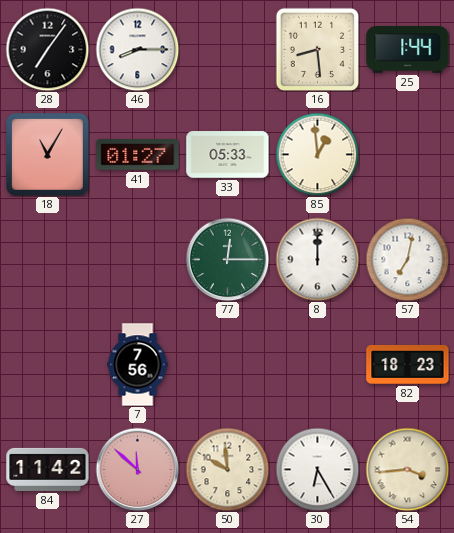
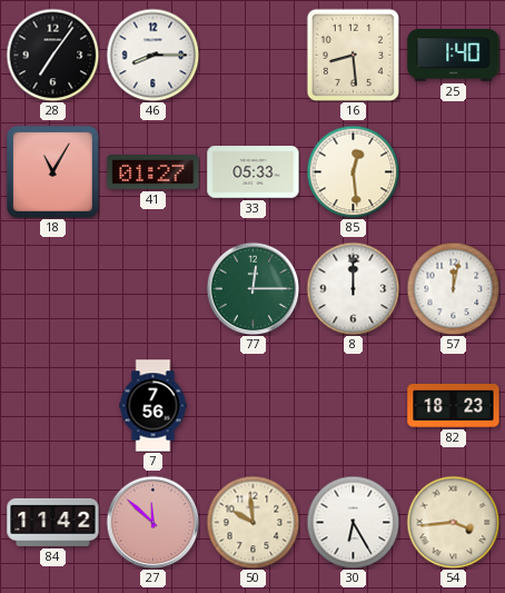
25: 1:44 -> 1:40
85: 12:59 -> 12:29
57: 7:02 -> 12:02
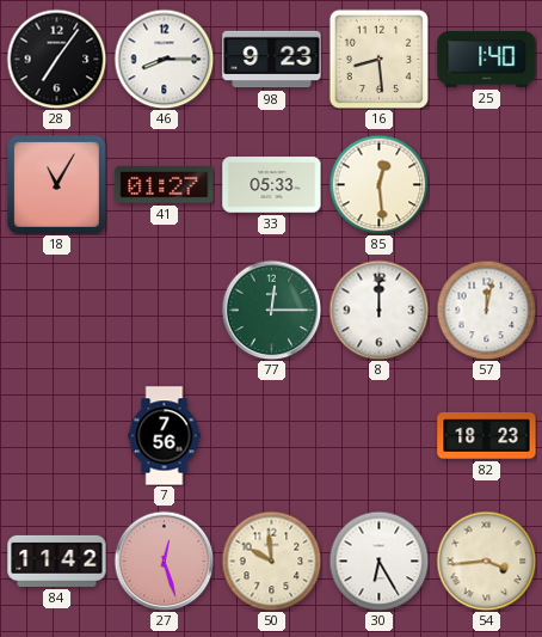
98: none -> 9:23
27: 11:52 -> 12:27
